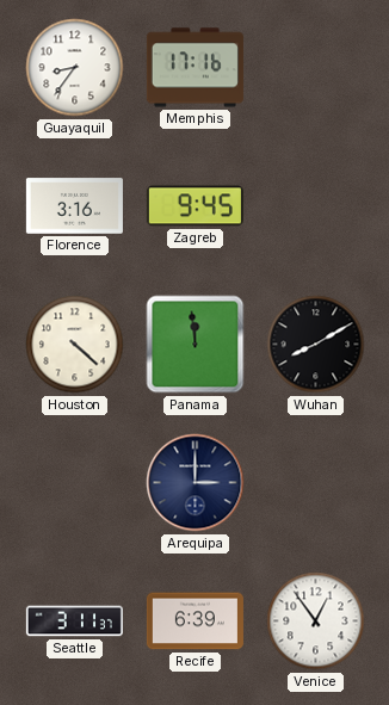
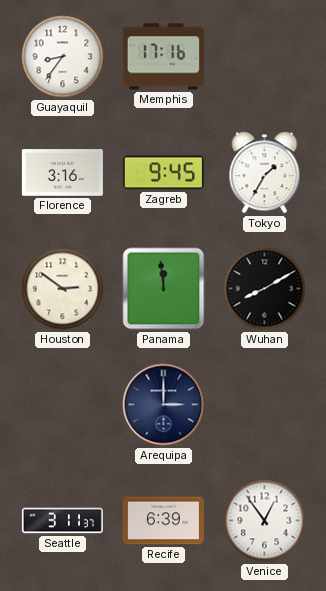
Tokyo: none -> 1:35
Houston: 4:22 -> 2:51
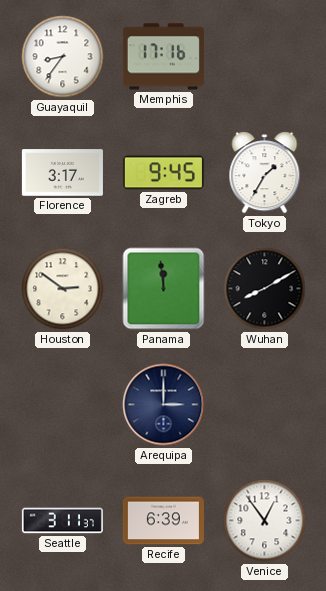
Florence: 3:16 -> 3:17
